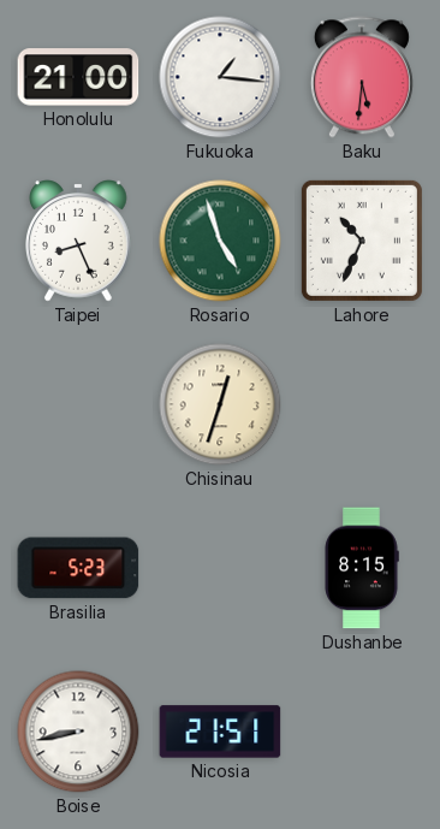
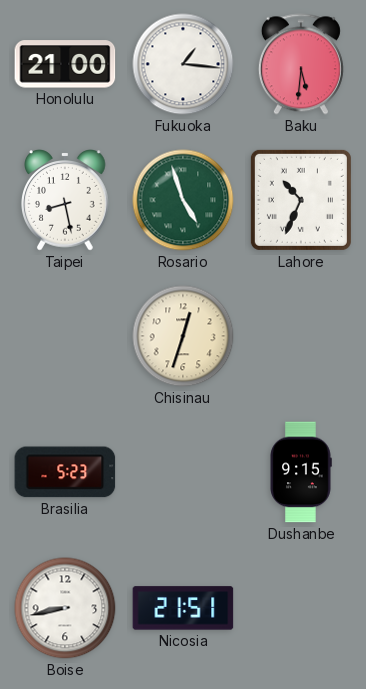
Taipei: 8:26 -> 8:28
Dushanbe: 8:15 -> 9:15
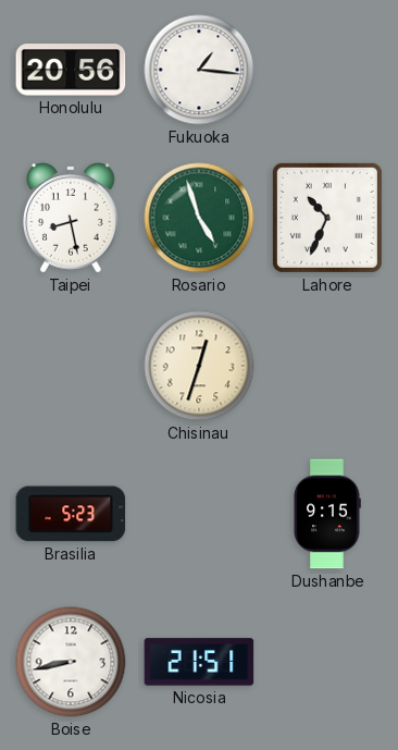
Honolulu: 21:00 -> 20:56
Baku: 5:31 -> none
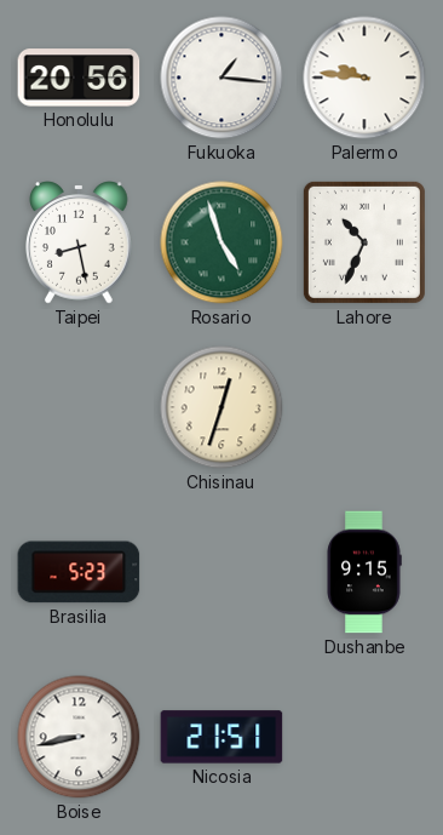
Palermo: none -> 9:46
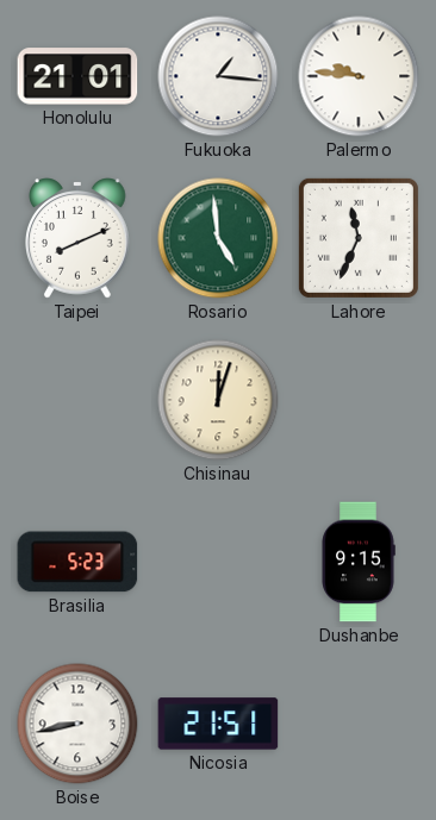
Honolulu: 20:56 -> 21:01
Taipei: 8:28 -> 8:11
Rosario: 4:57 -> 4:59
Lahore: 10:34 -> 11:34
Chisinau: 12:33 -> 12:03
